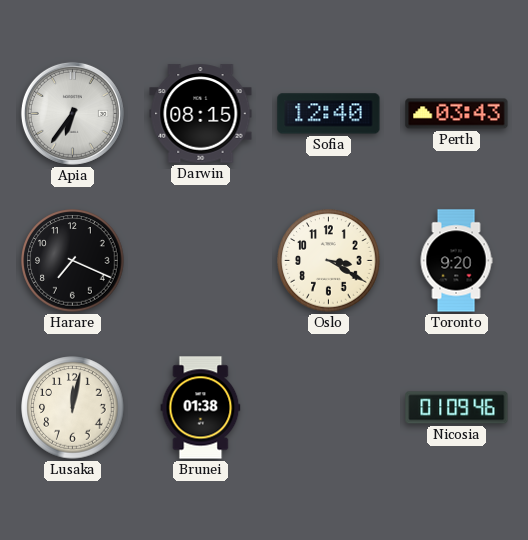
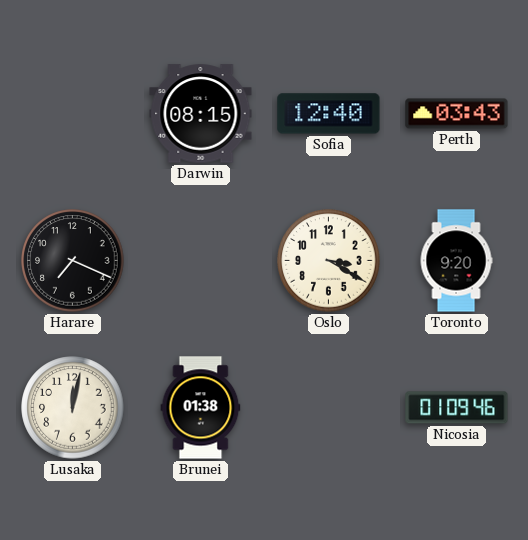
Apia: 6:36 -> none
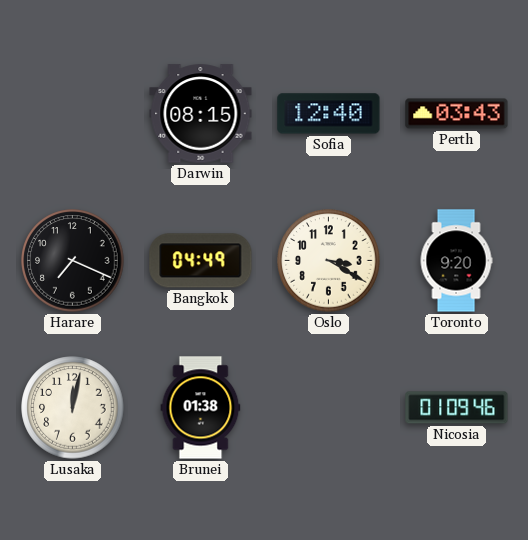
Bangkok: none -> 04:49
